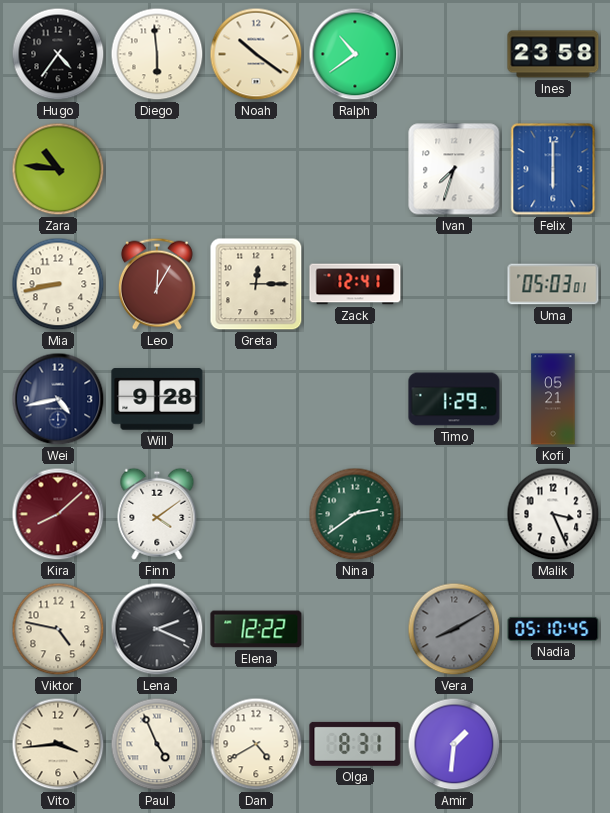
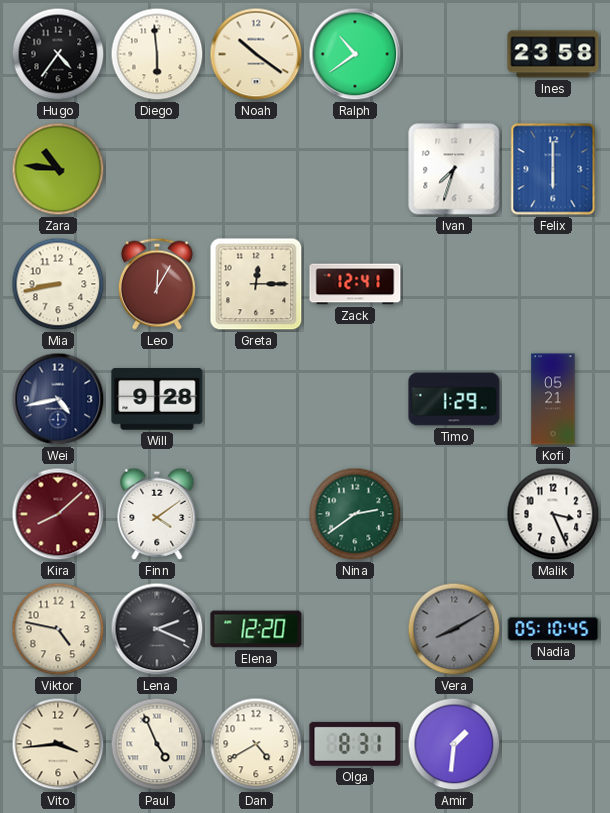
Uma: 05:03 -> none
Elena: 12:22 -> 12:20
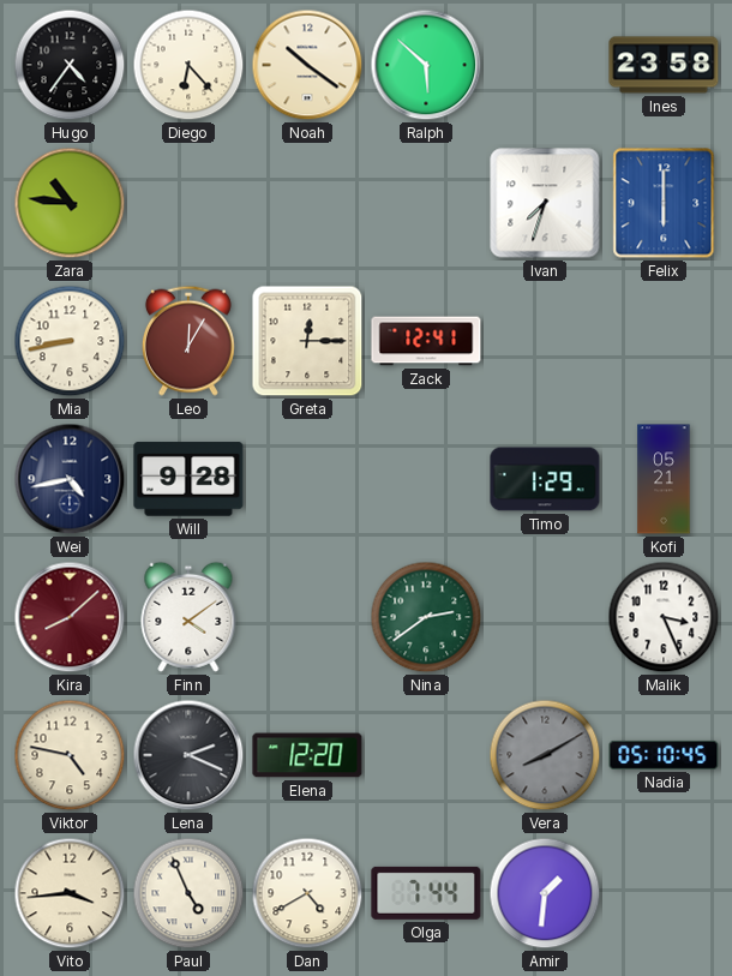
Diego: 5:59 -> 6:23
Ralph: 10:39 -> 5:52
Olga: 8:31 -> 7:44
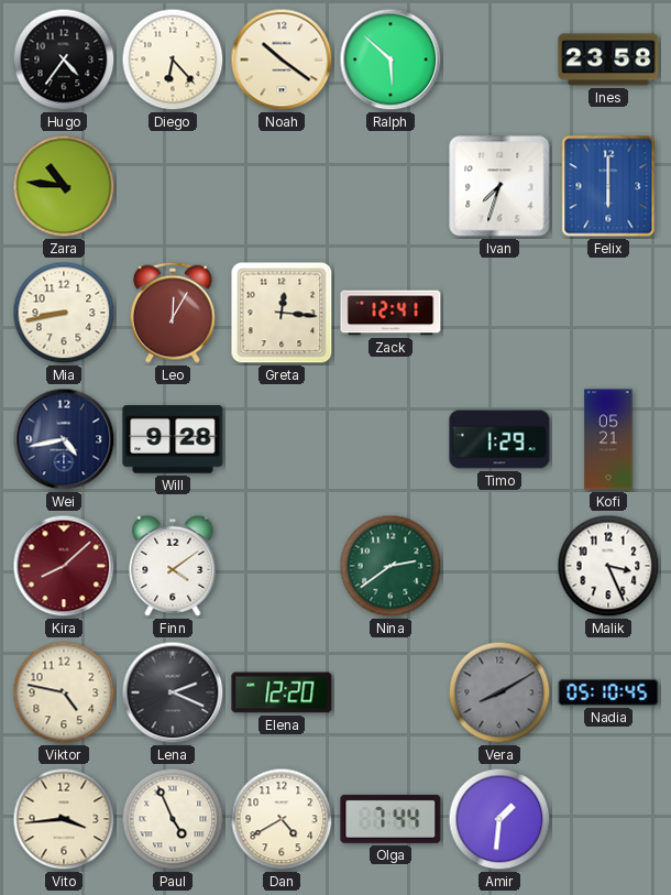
Greta: 12:15 -> 12:16
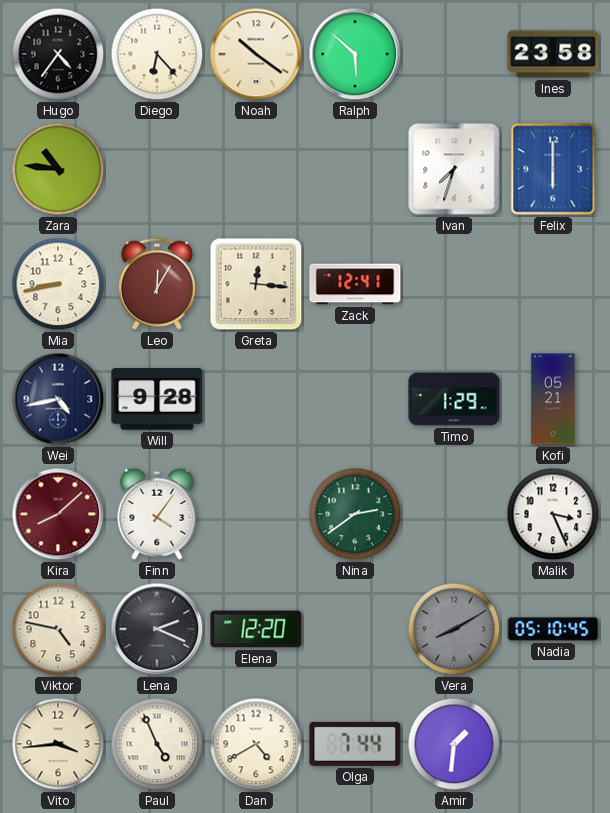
Finn: 4:09 -> 4:06
